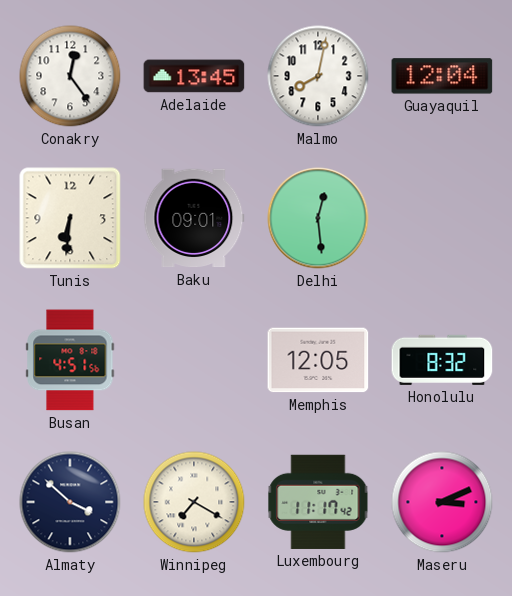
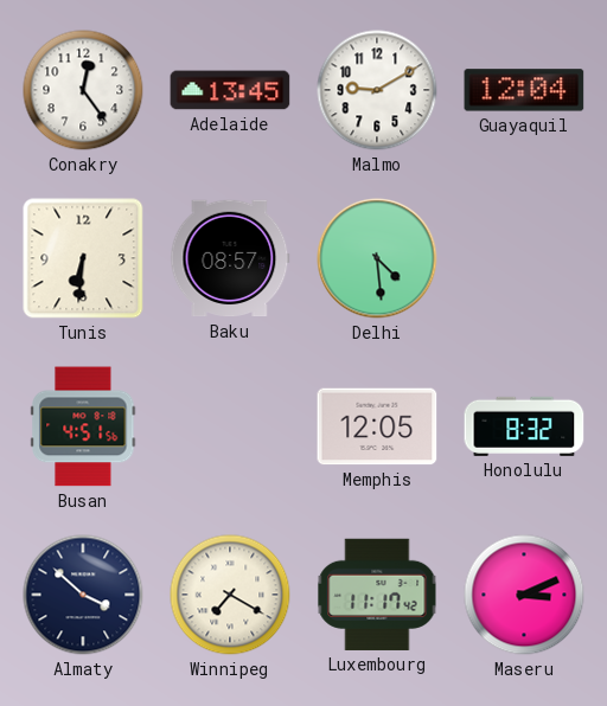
Malmo: 8:02 -> 9:10
Baku: 09:01 -> 08:57
Delhi: 12:29 -> 4:29
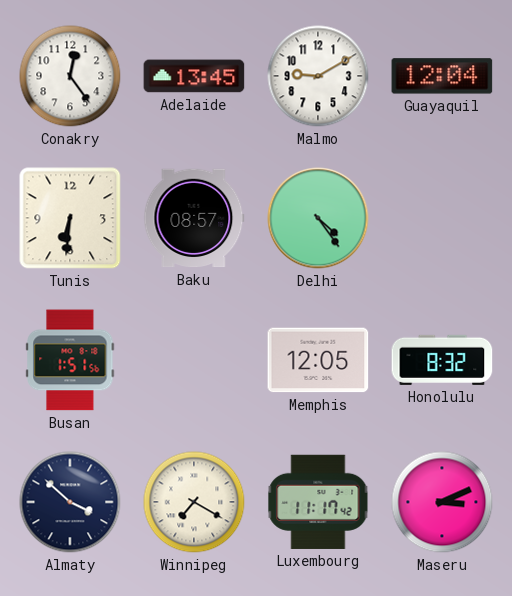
Delhi: 4:29 -> 4:24
Busan: 4:51 -> 1:51
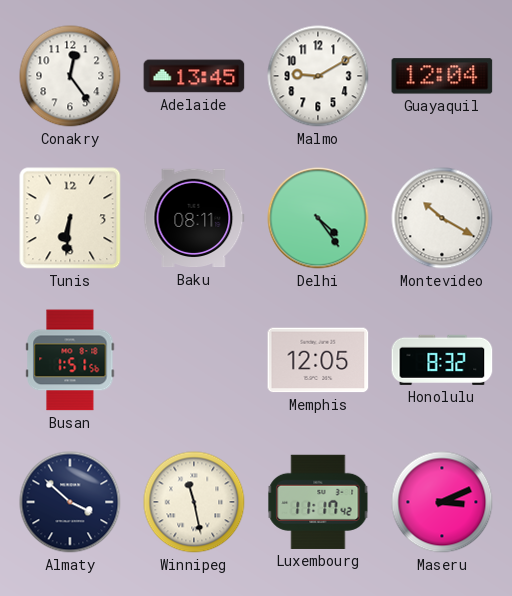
Baku: 08:57 -> 08:11
Montevideo: none -> 10:20
Winnipeg: 7:20 -> 11:28
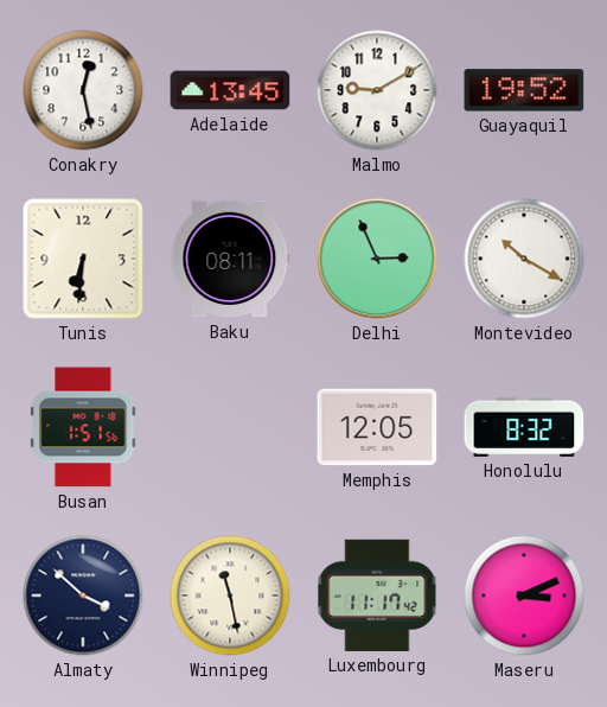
Conakry: 12:24 -> 12:28
Guayaquil: 12:04 -> 19:52
Delhi: 4:24 -> 2:56
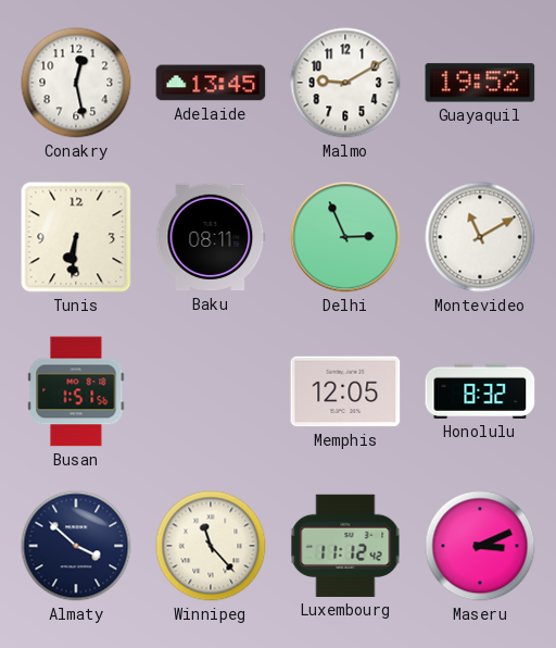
Montevideo: 10:20 -> 11:10
Winnipeg: 11:28 -> 11:23
Luxembourg: 11:17 -> 11:12
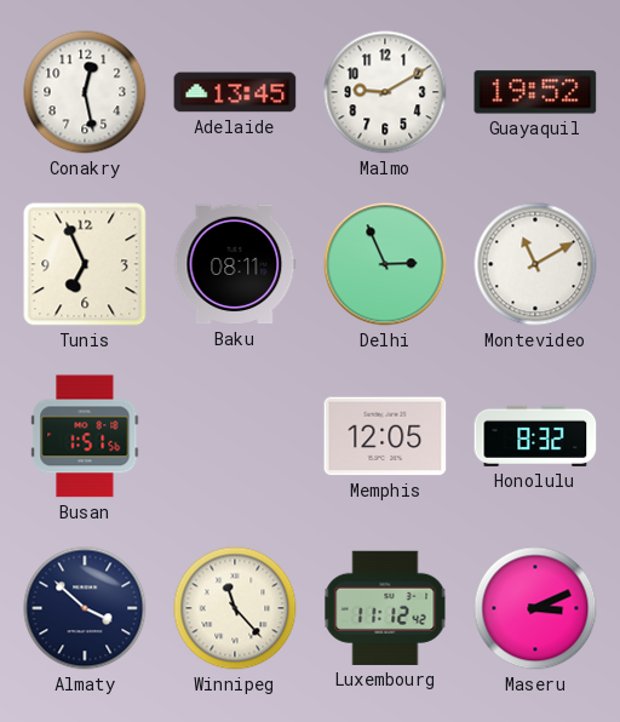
Tunis: 6:31 -> 6:56
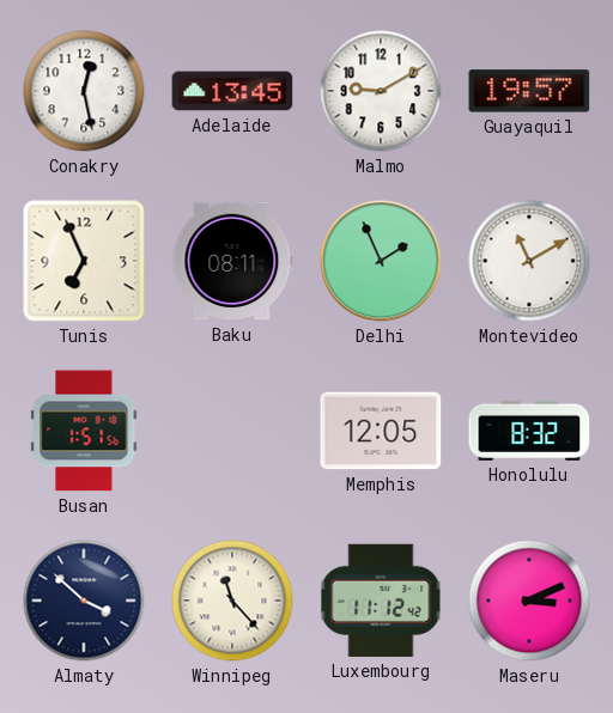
Guayaquil: 19:52 -> 19:57
Delhi: 2:56 -> 1:56
